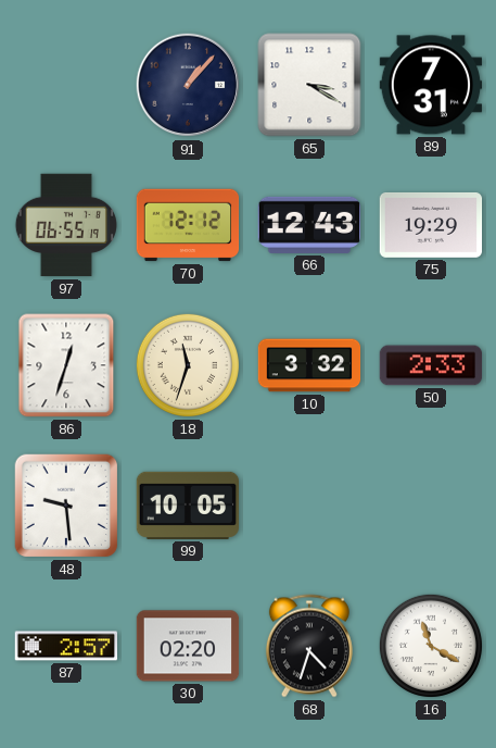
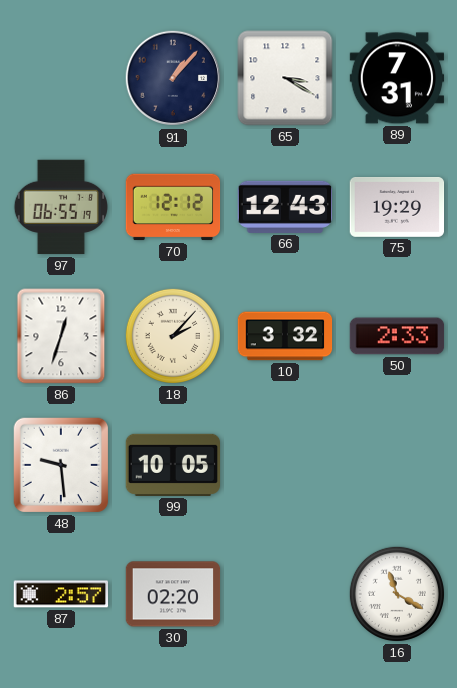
18: 11:33 -> 2:07
68: 4:33 -> none
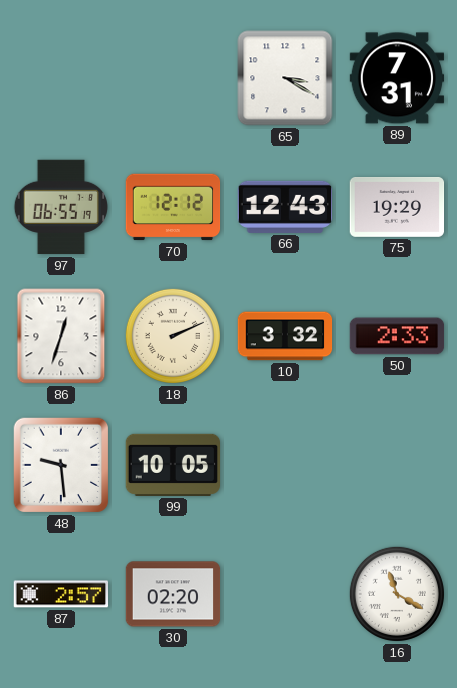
91: 1:07 -> none
18: 2:07 -> 2:11
